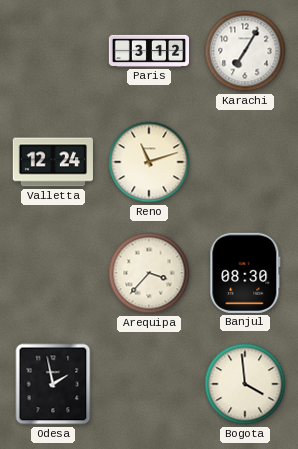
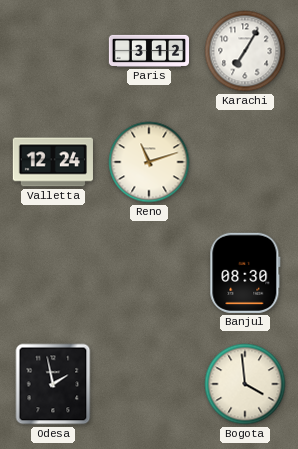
Arequipa: 3:37 -> none
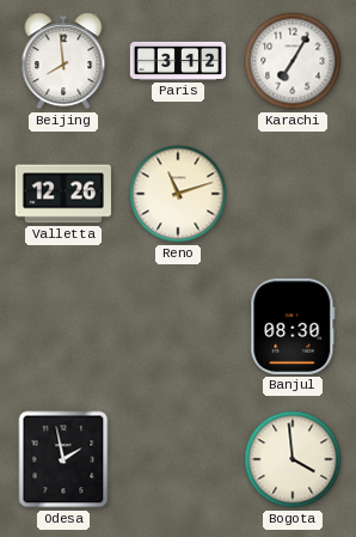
Beijing: none -> 7:59
Valletta: 12:24 -> 12:26
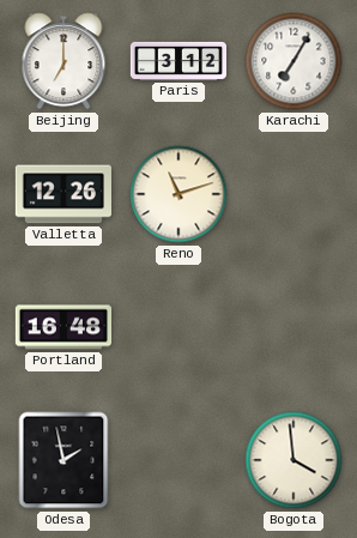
Beijing: 7:59 -> 7:00
Portland: none -> 16:48
Banjul: 08:30 -> none
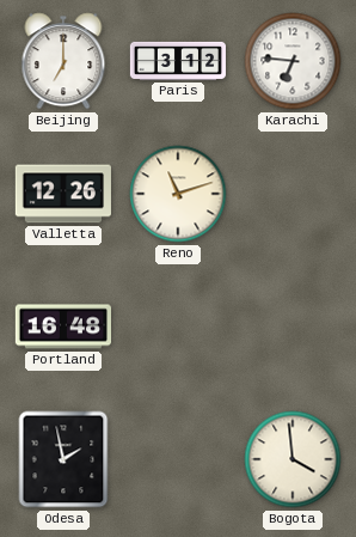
Karachi: 7:05 -> 6:46
